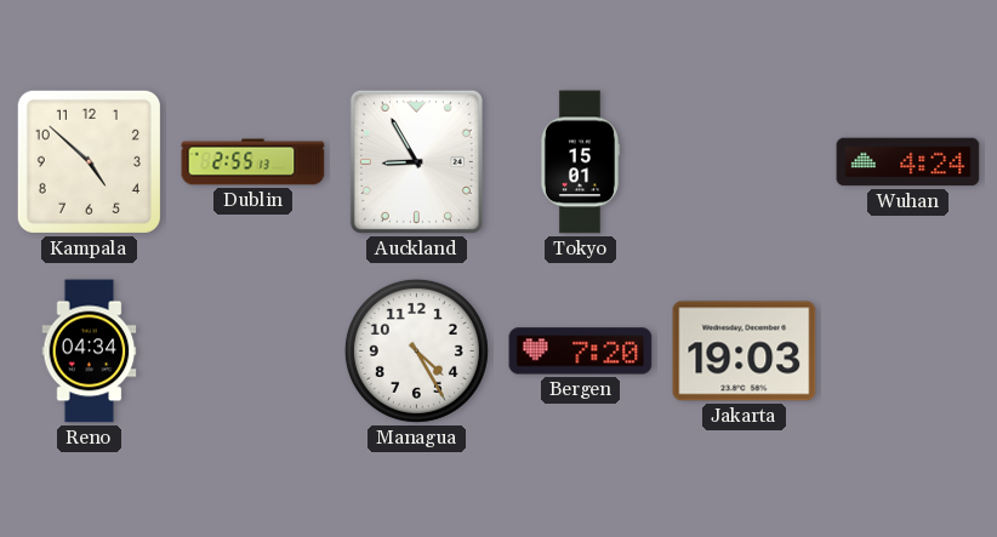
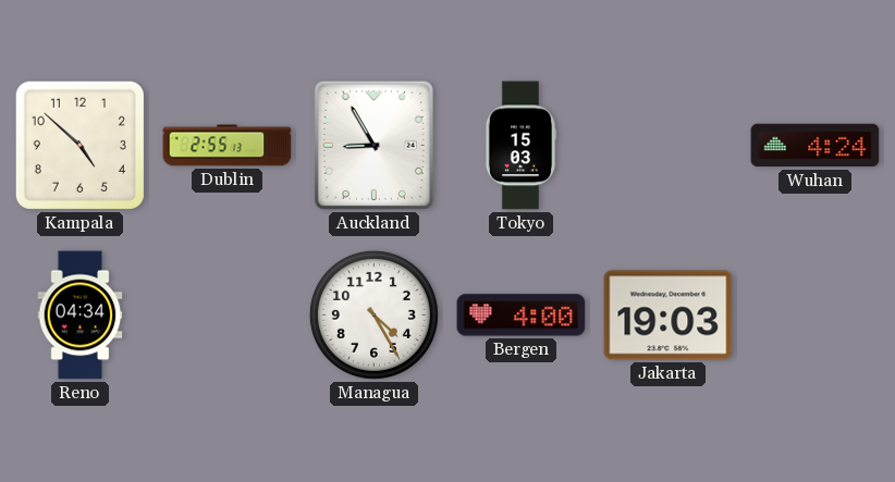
Tokyo: 15:01 -> 15:03
Bergen: 7:20 -> 4:00
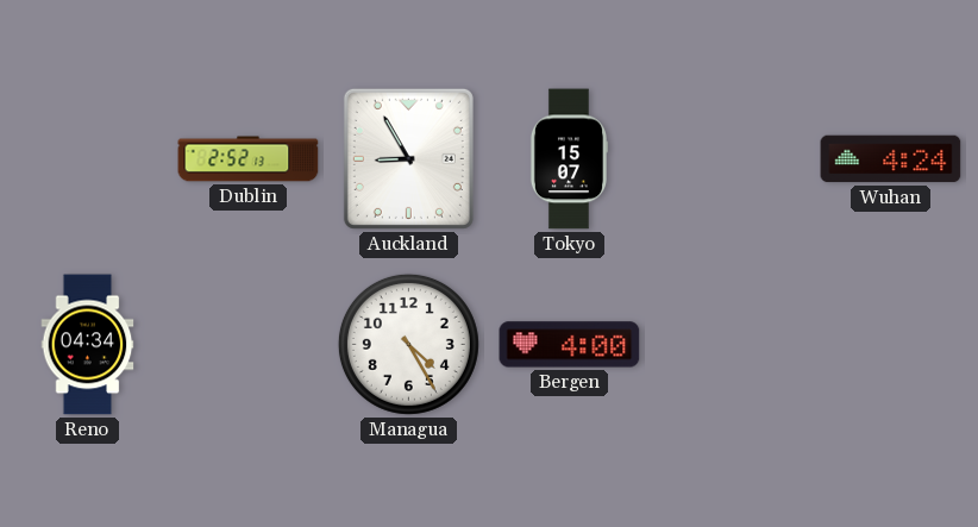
Kampala: 4:52 -> none
Dublin: 2:55 -> 2:52
Tokyo: 15:03 -> 15:07
Jakarta: 19:03 -> none
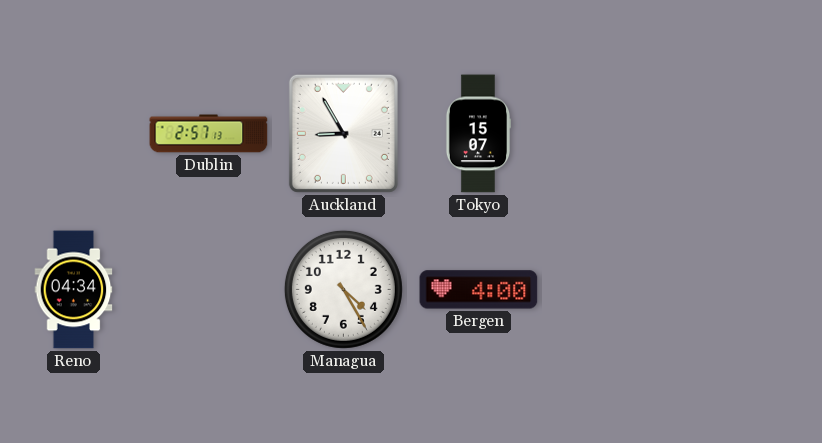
Dublin: 2:52 -> 2:57
Wuhan: 4:24 -> none
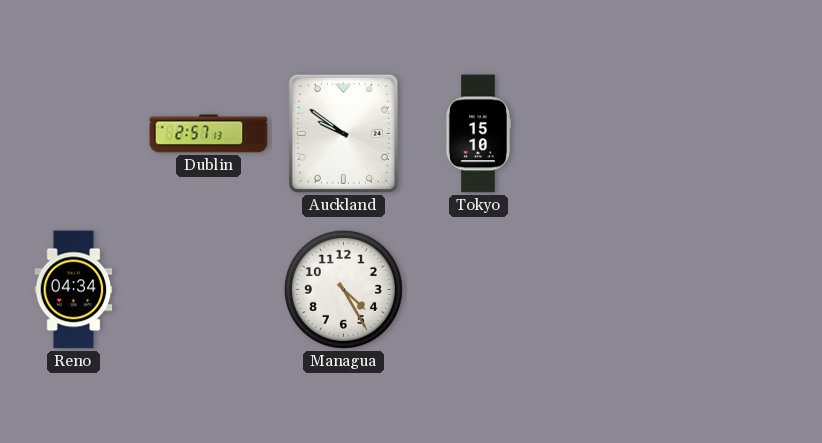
Auckland: 8:55 -> 9:51
Tokyo: 15:07 -> 15:10
Bergen: 4:00 -> none
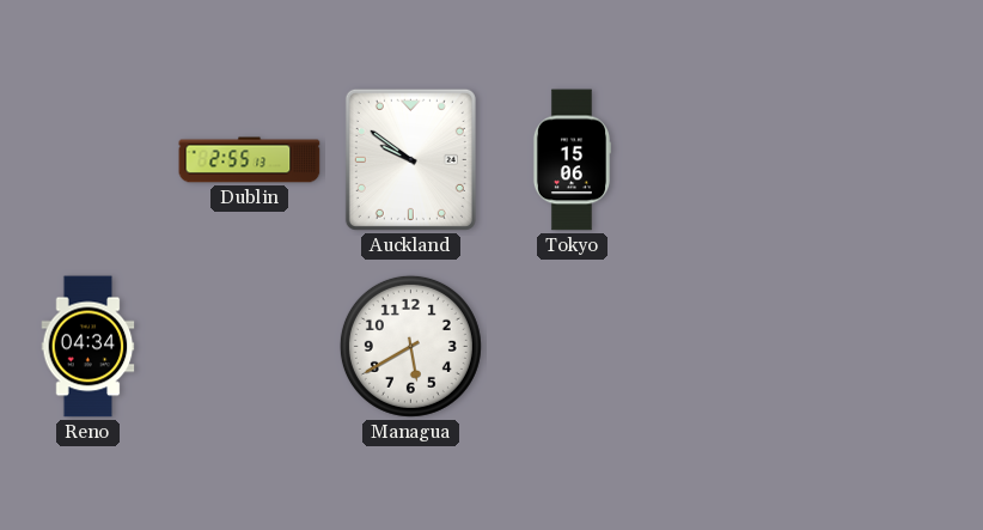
Dublin: 2:57 -> 2:55
Tokyo: 15:10 -> 15:06
Managua: 4:25 -> 5:40
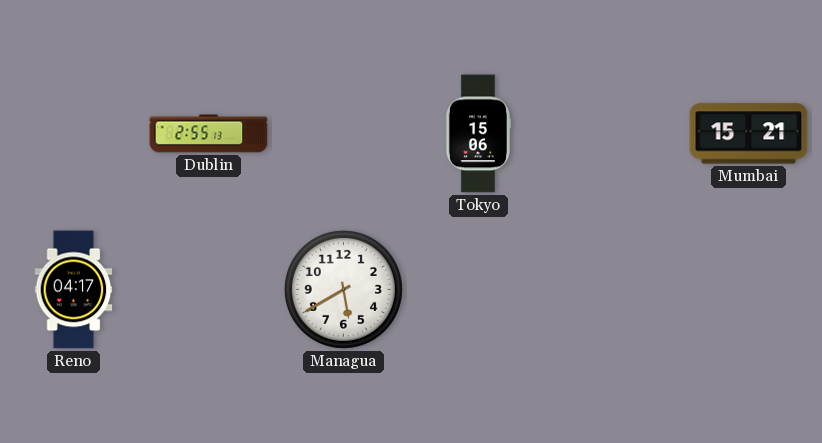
Auckland: 9:51 -> none
Mumbai: none -> 15:21
Reno: 04:34 -> 04:17
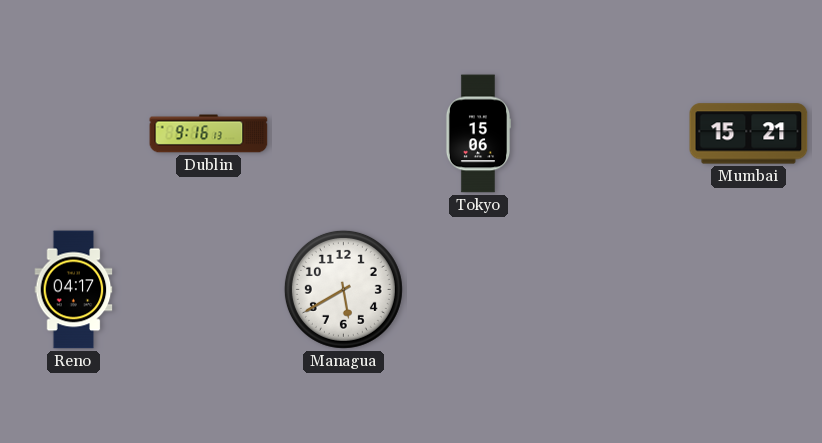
Dublin: 2:55 -> 9:16
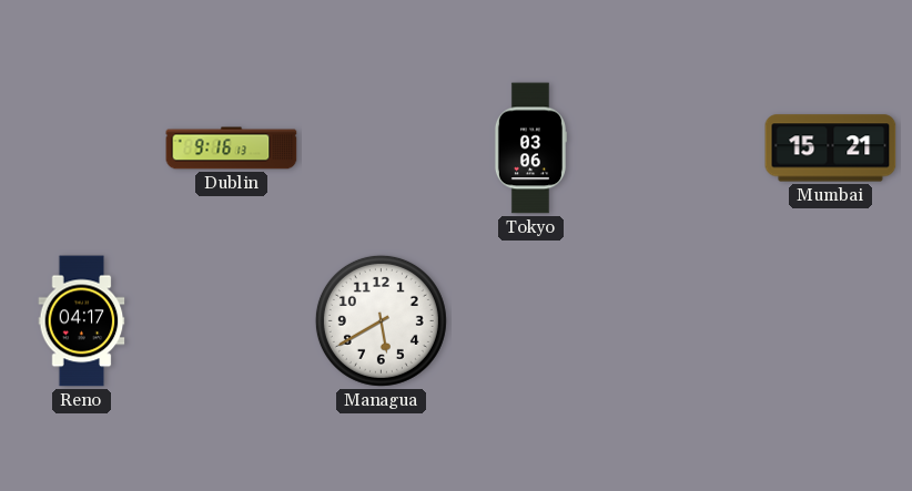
Tokyo: 15:06 -> 03:06
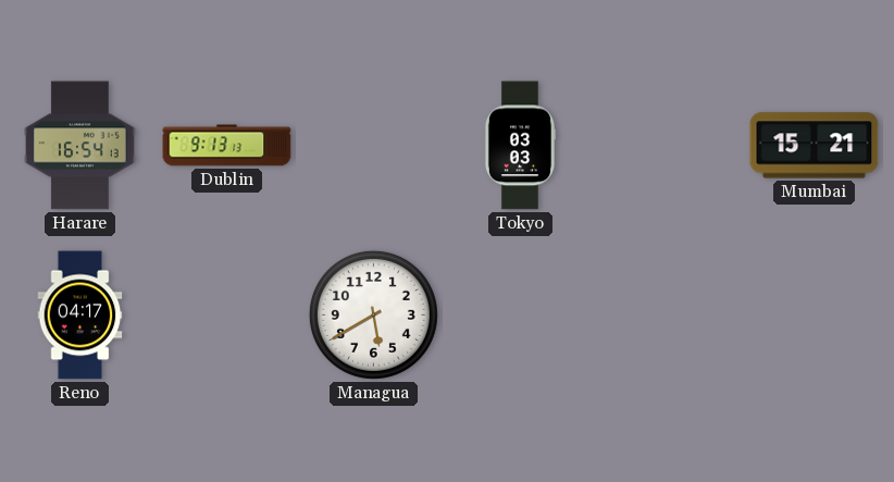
Harare: none -> 16:54
Dublin: 9:16 -> 9:13
Tokyo: 03:06 -> 03:03
